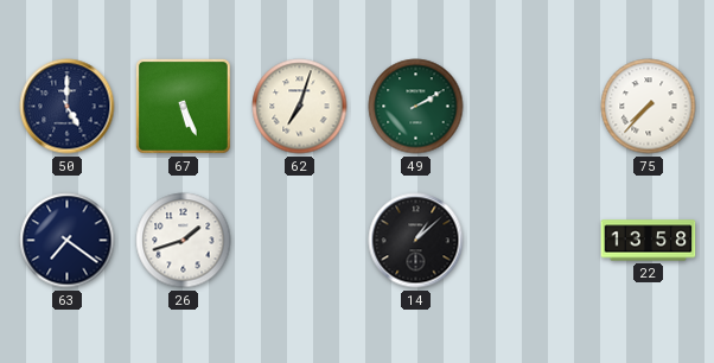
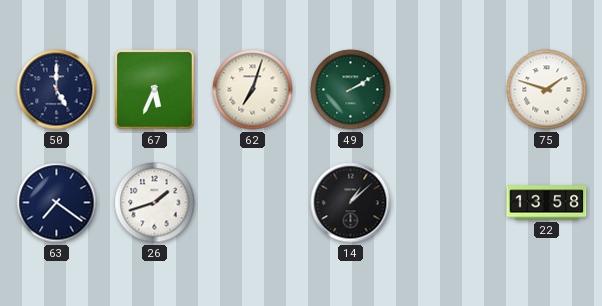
67: 5:26 -> 5:34
75: 7:37 -> 1:48
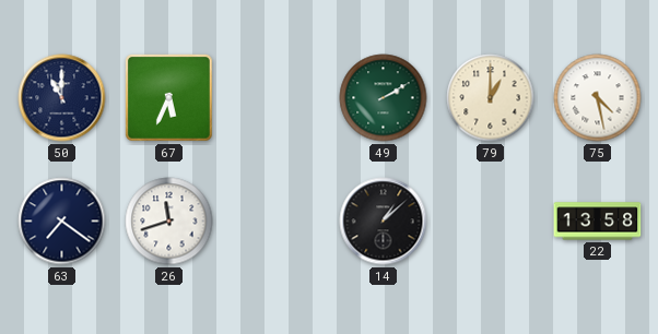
50: 5:00 -> 11:00
62: 7:03 -> none
79: none -> 1:00
75: 1:48 -> 4:28
26: 1:42 -> 11:42
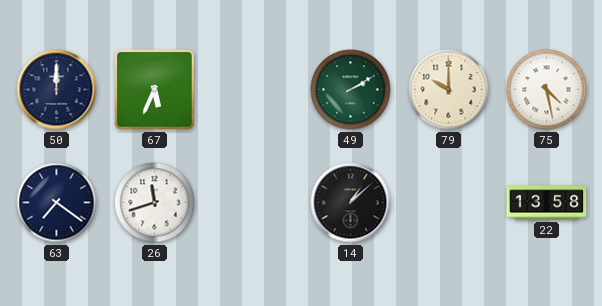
50: 11:00 -> 12:00
79: 1:00 -> 10:00
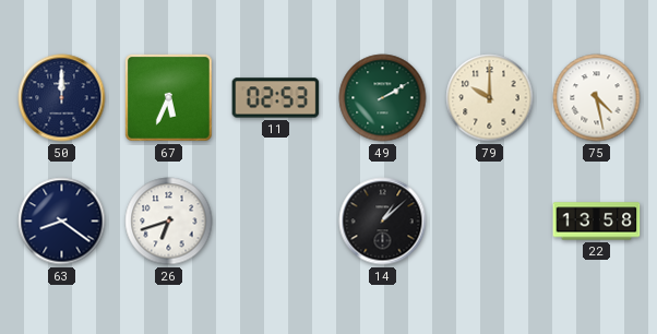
11: none -> 02:53
63: 7:21 -> 8:21
26: 11:42 -> 6:42
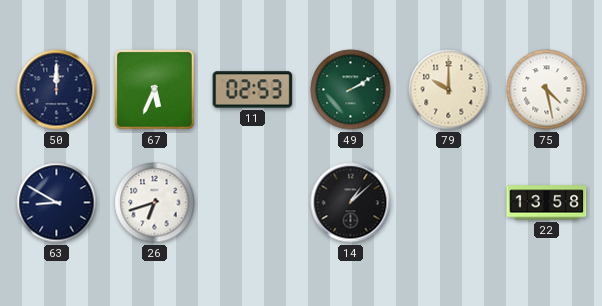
63: 8:21 -> 8:50
